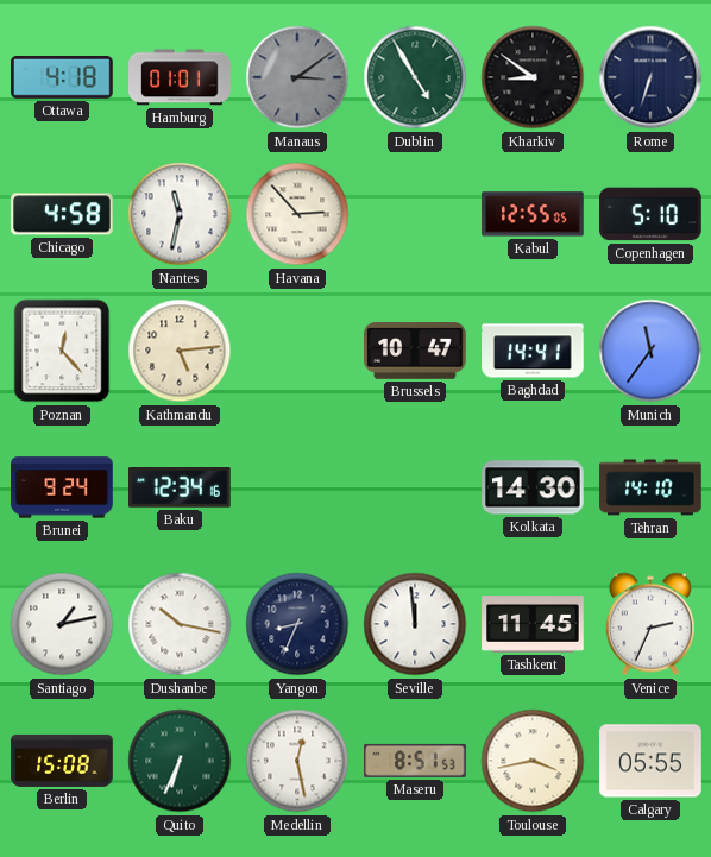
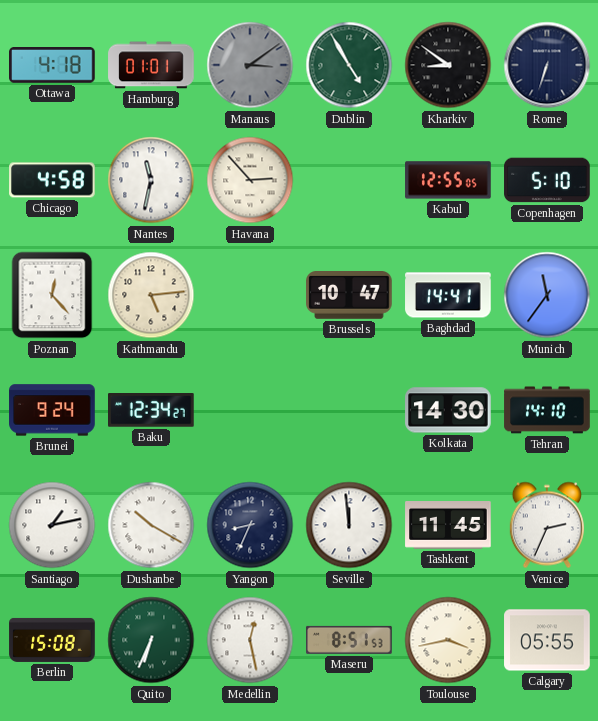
Baku: 12:34:16 -> 12:34:27
Dushanbe: 10:17 -> 10:20
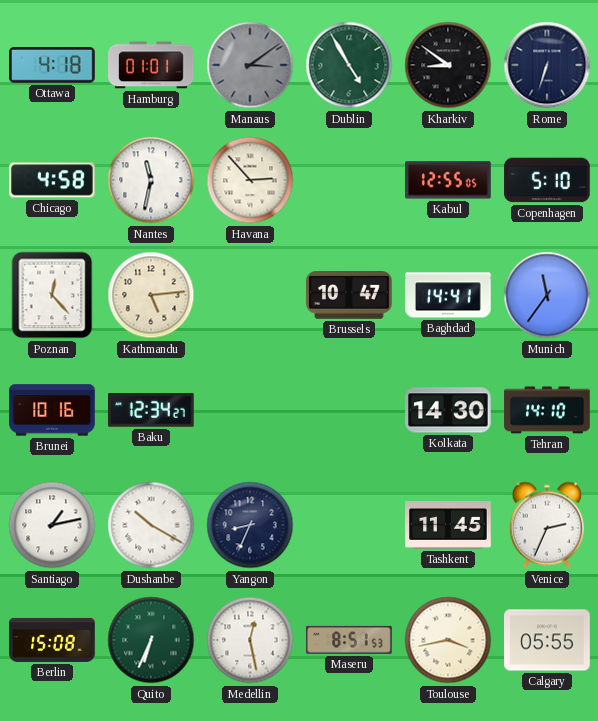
Brunei: 9:24 -> 10:16
Seville: 11:59 -> none
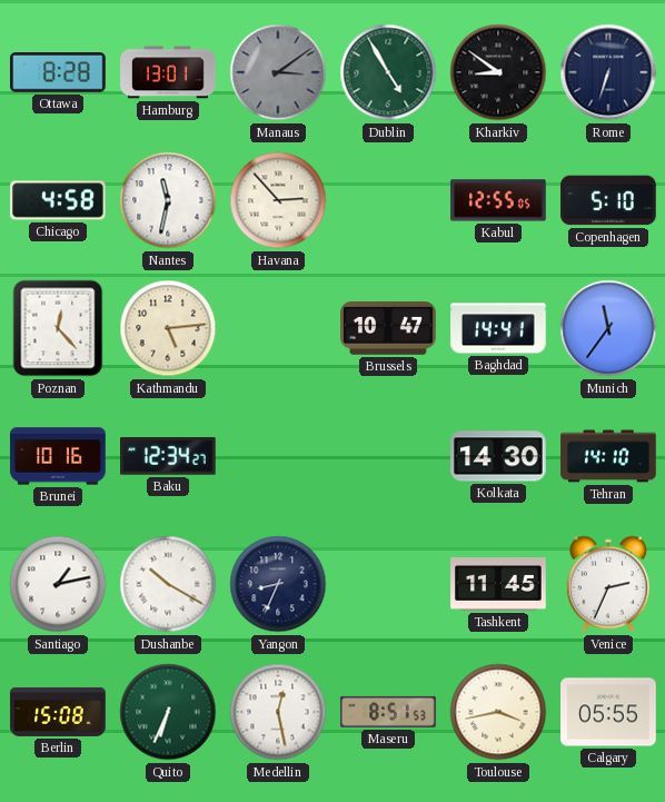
Ottawa: 4:18 -> 8:28
Hamburg: 01:01 -> 13:01
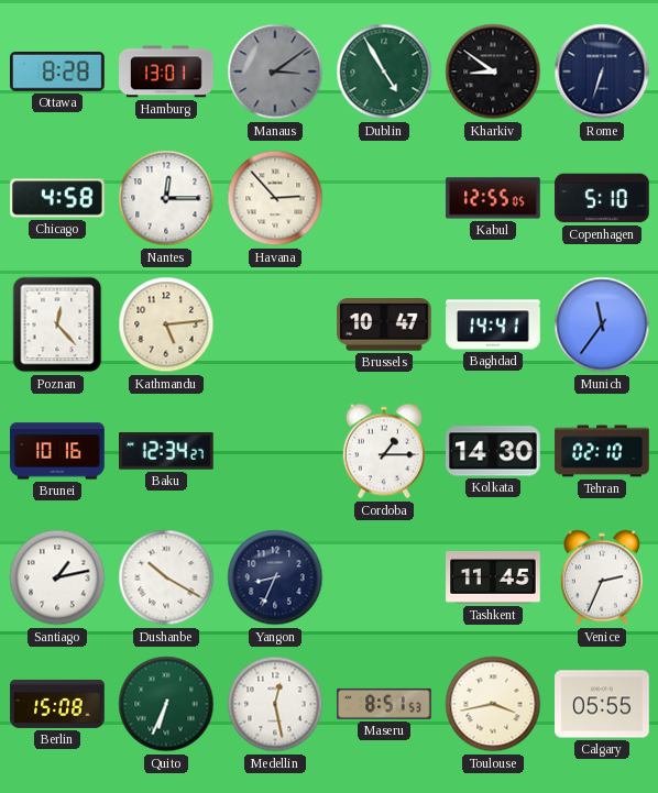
Nantes: 11:32 -> 12:15
Cordoba: none -> 1:15
Tehran: 14:10 -> 02:10
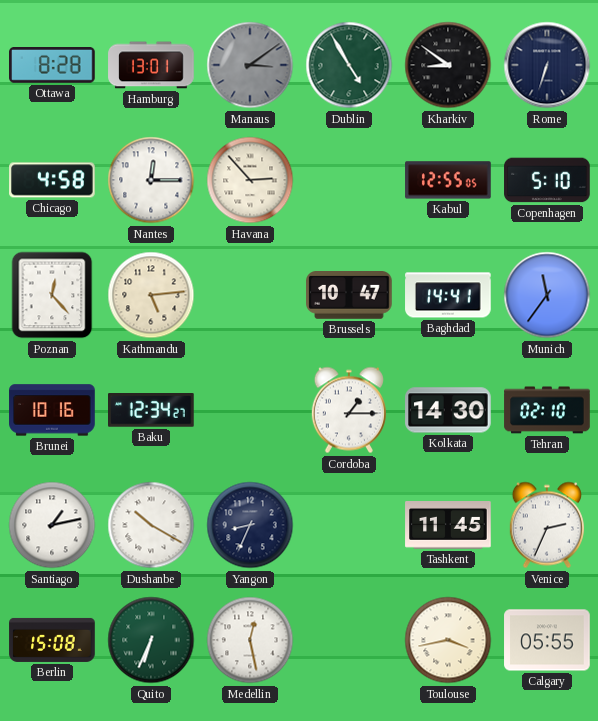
Maseru: 8:51 -> none
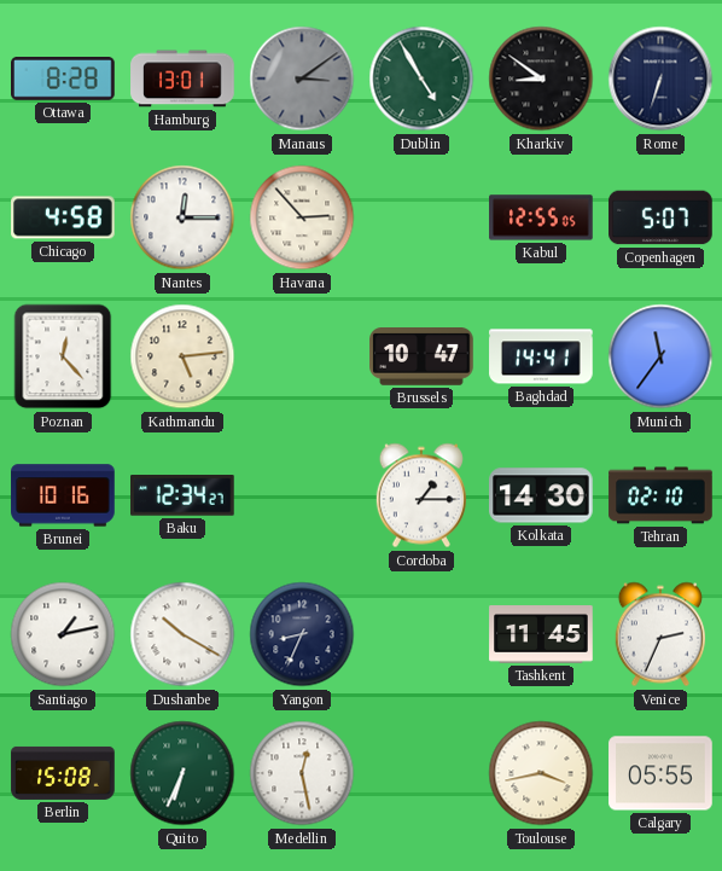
Copenhagen: 5:10 -> 5:07
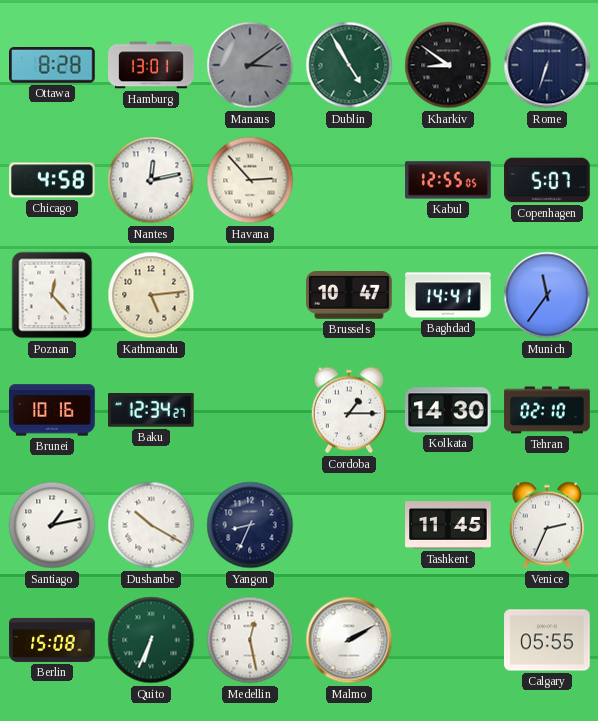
Nantes: 12:15 -> 12:13
Malmo: none -> 2:10
Toulouse: 3:43 -> none
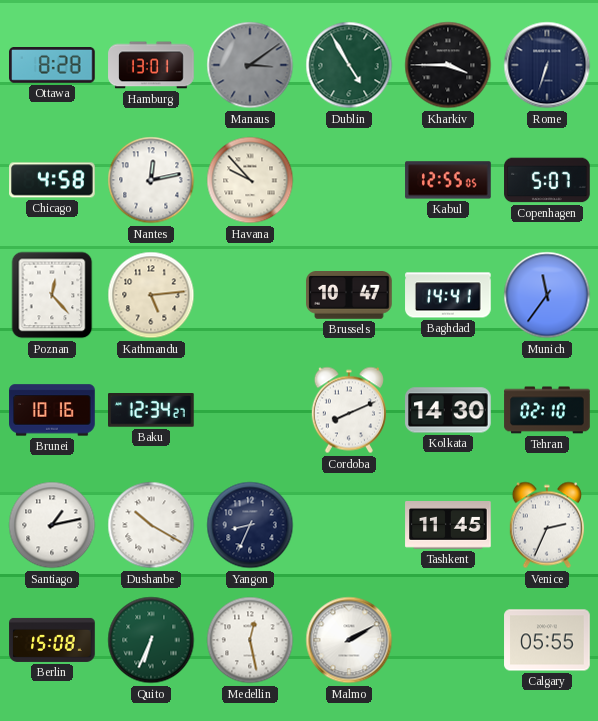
Kharkiv: 8:51 -> 3:45
Havana: 2:53 -> 9:53
Cordoba: 1:15 -> 8:11
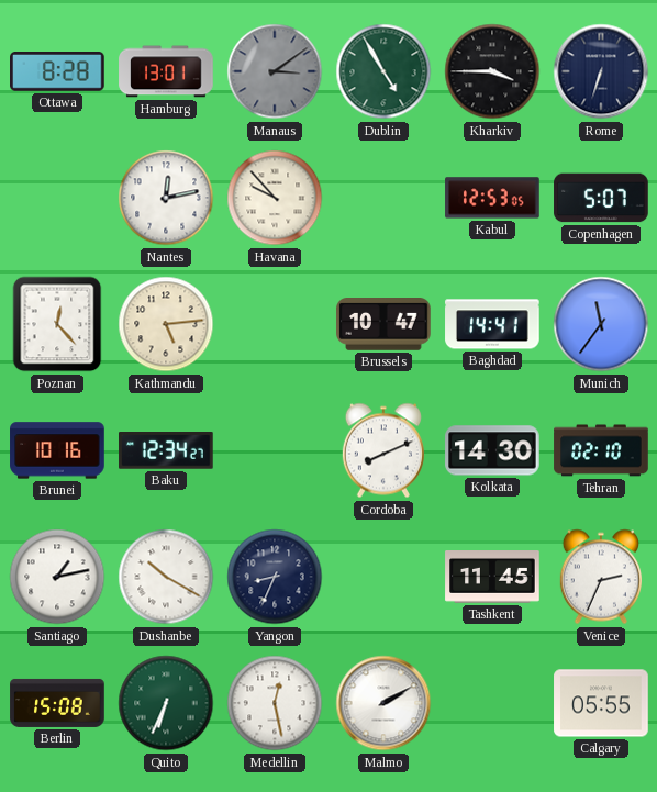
Chicago: 4:58 -> none
Kabul: 12:55 -> 12:53
